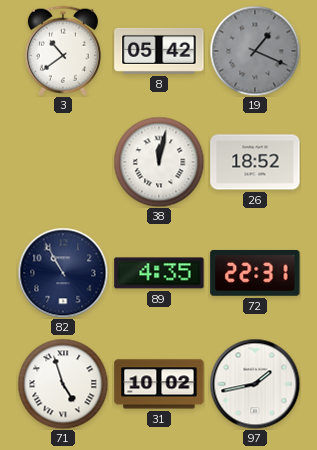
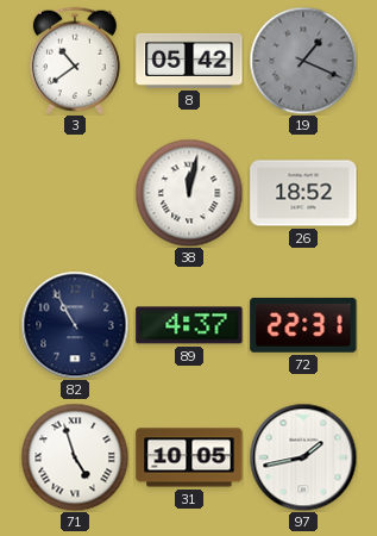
89: 4:35 -> 4:37
31: 10:02 -> 10:05
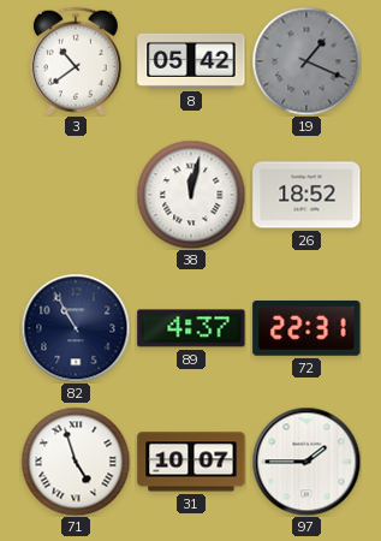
31: 10:05 -> 10:07
97: 1:43 -> 1:45
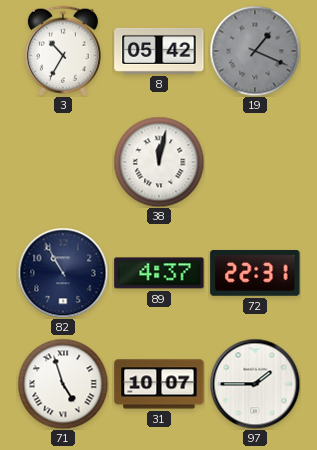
3: 10:39 -> 10:35
26: 18:52 -> none
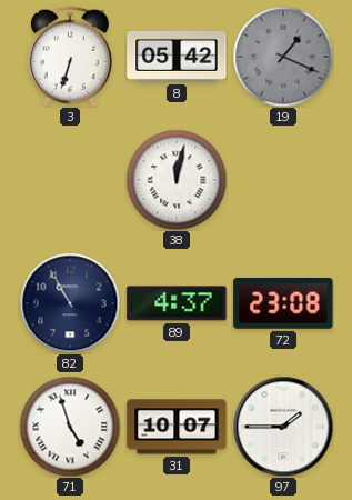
3: 10:35 -> 6:33
72: 22:31 -> 23:08
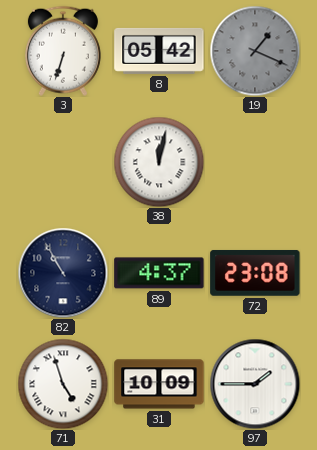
31: 10:07 -> 10:09
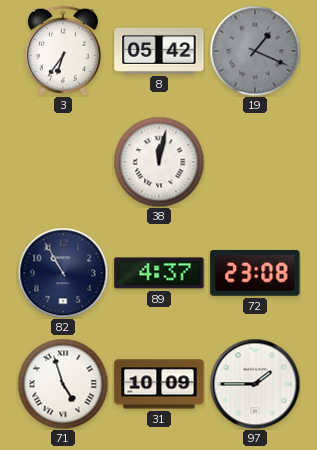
3: 6:33 -> 6:36
